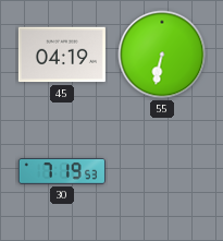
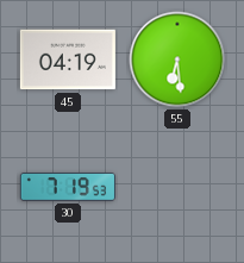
55: 6:32 -> 6:29
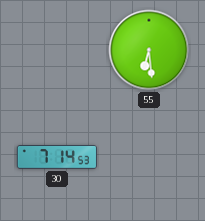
45: 04:19 -> none
30: 7:19 -> 7:14
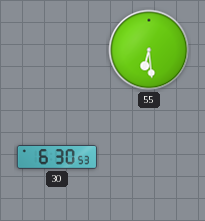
30: 7:14 -> 6:30
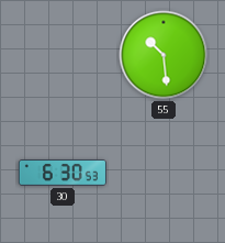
55: 6:29 -> 10:29
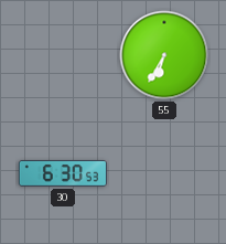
55: 10:29 -> 6:35
